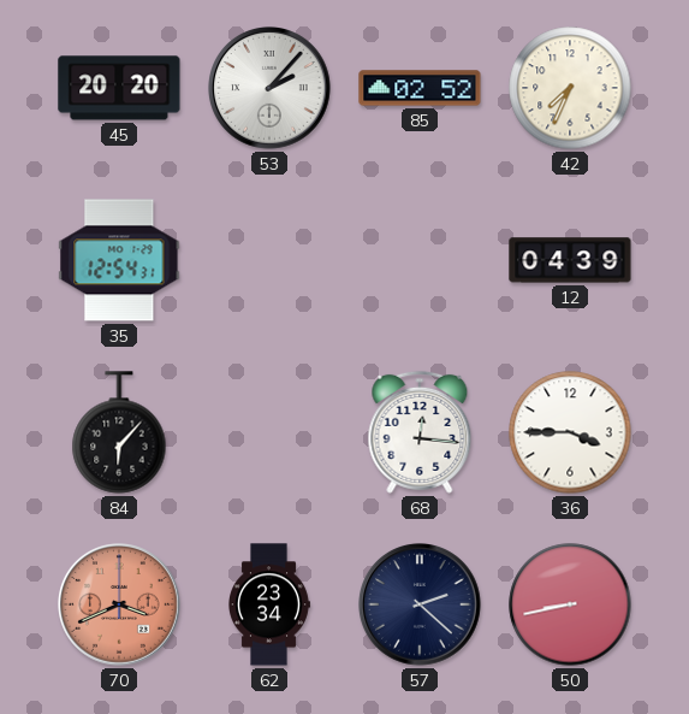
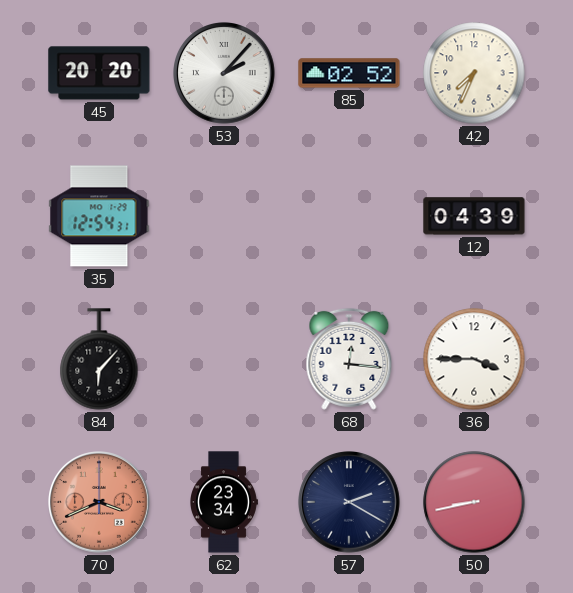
57: 2:22 -> 2:20
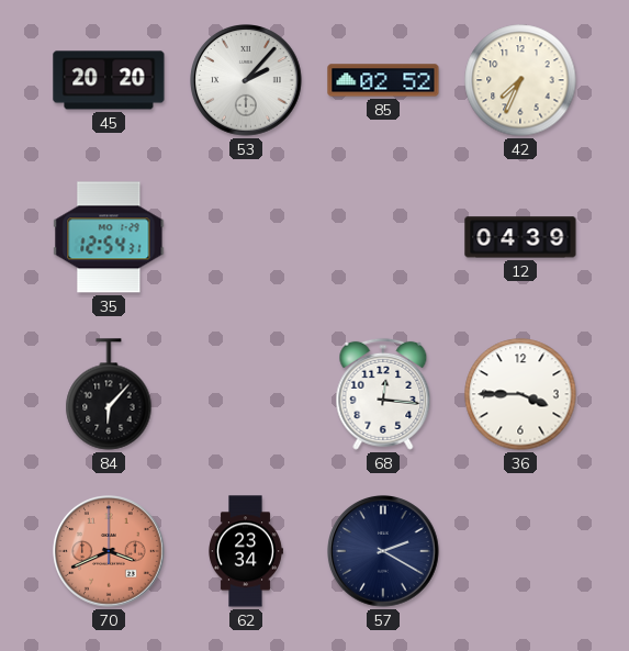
50: 8:43 -> none
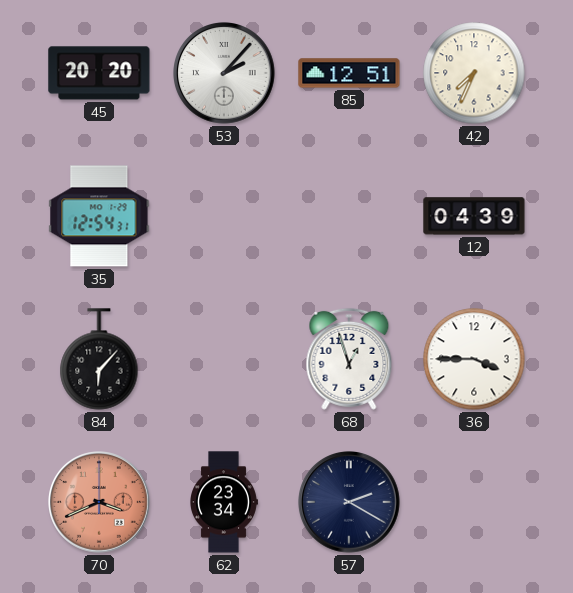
85: 02:52 -> 12:51
68: 12:16 -> 12:57
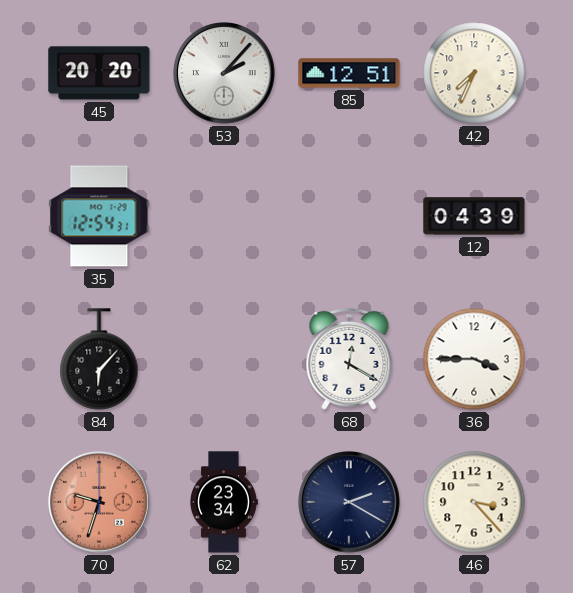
68: 12:57 -> 12:20
70: 3:41 -> 9:33
46: none -> 3:23
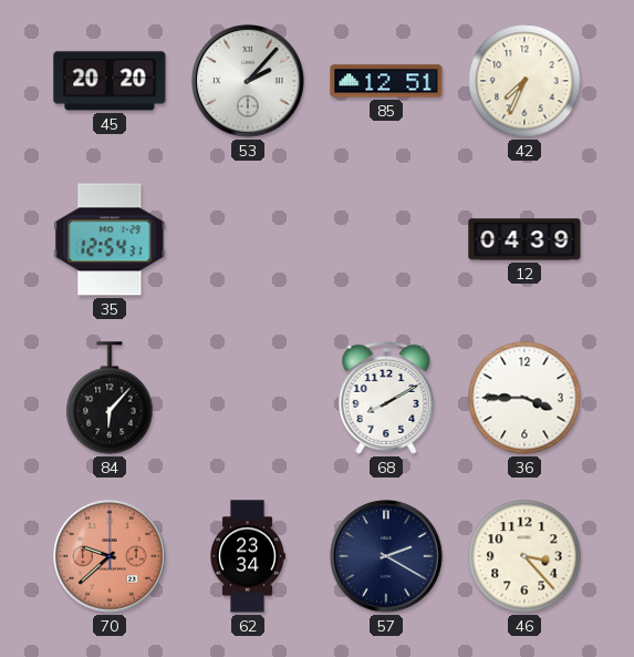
68: 12:20 -> 8:10
70: 9:33 -> 9:38
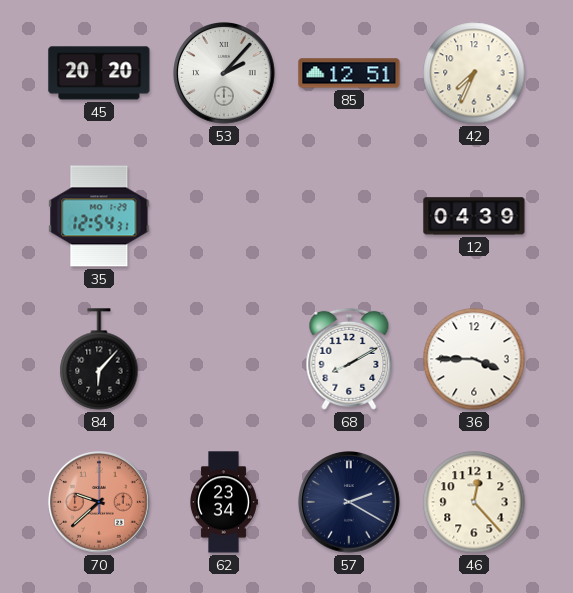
46: 3:23 -> 12:23
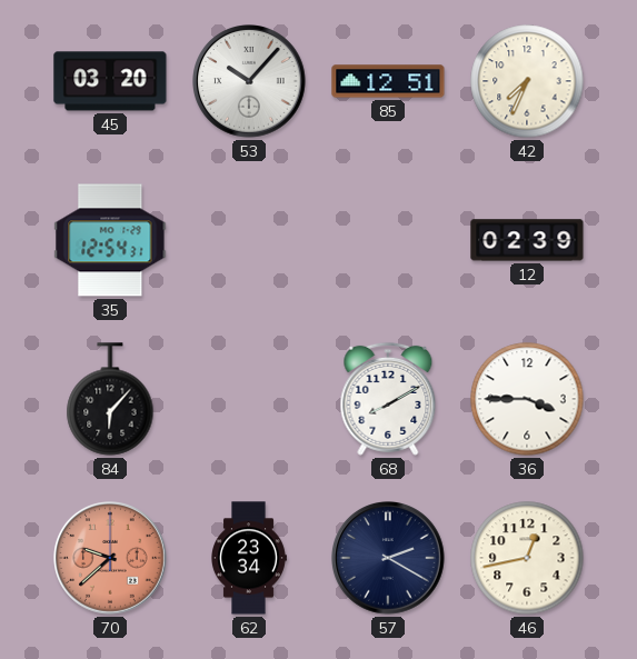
45: 20:20 -> 03:20
53: 2:07 -> 10:07
12: 04:39 -> 02:39
46: 12:23 -> 12:43
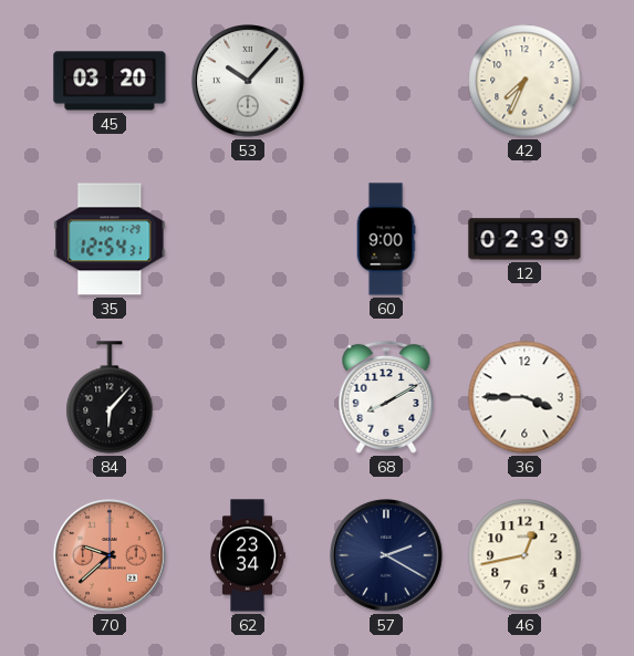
85: 12:51 -> none
60: none -> 9:00
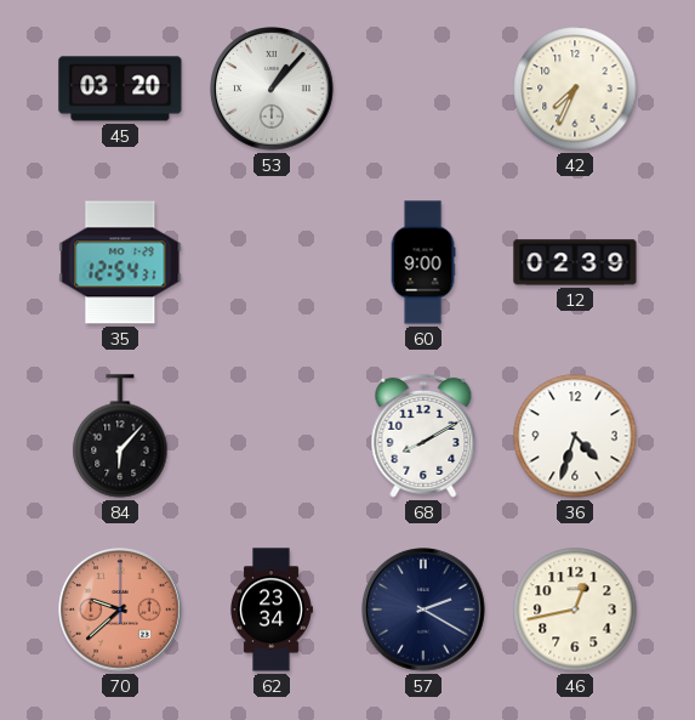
53: 10:07 -> 1:07
36: 3:45 -> 4:33
